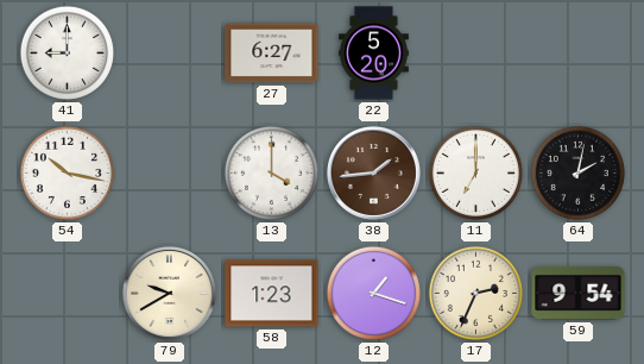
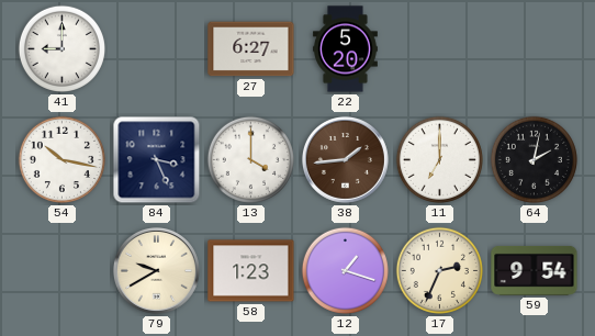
84: none -> 3:26
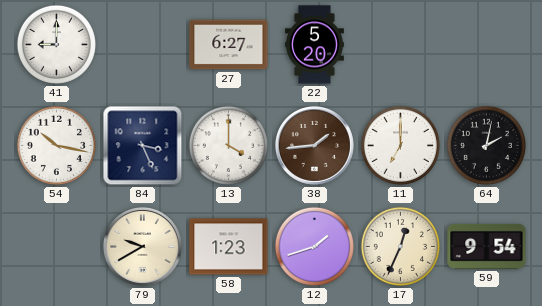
12: 1:18 -> 1:42
17: 2:34 -> 12:34
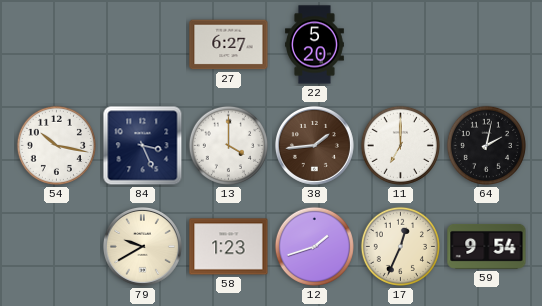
41: 9:00 -> none
